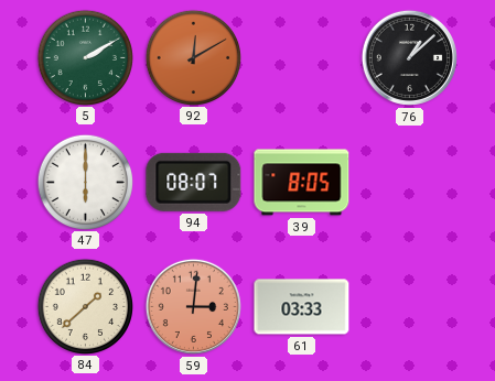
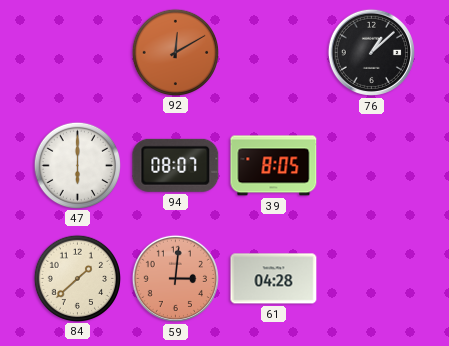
5: 2:10 -> none
61: 03:33 -> 04:28
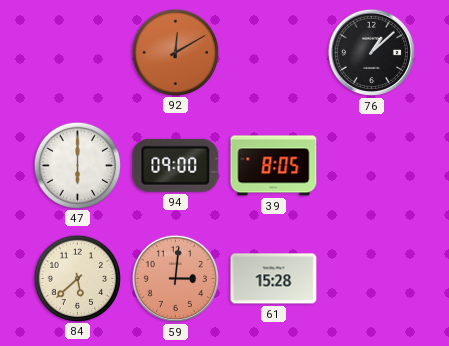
94: 08:07 -> 09:00
84: 1:38 -> 5:38
61: 04:28 -> 15:28
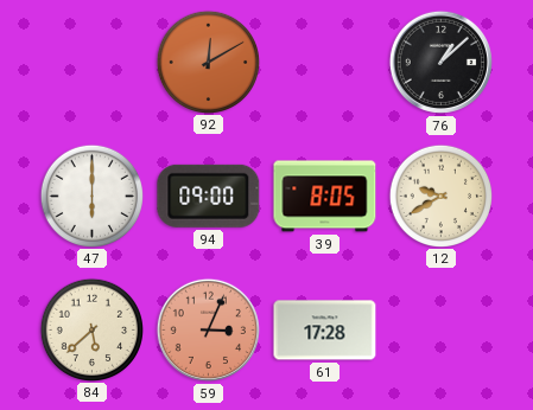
12: none -> 9:40
59: 3:01 -> 3:04
61: 15:28 -> 17:28
